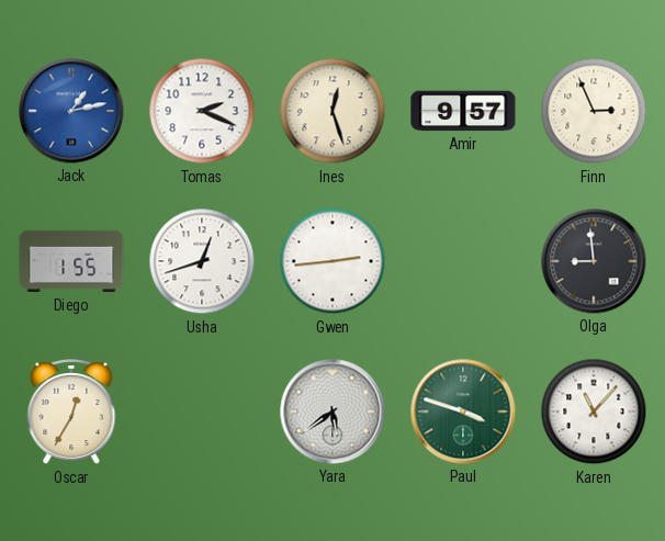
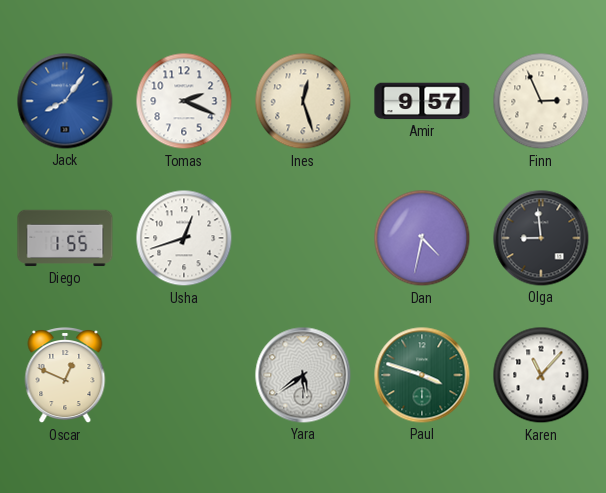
Jack: 1:13 -> 8:06
Gwen: 2:44 -> none
Dan: none -> 4:32
Oscar: 12:35 -> 12:49
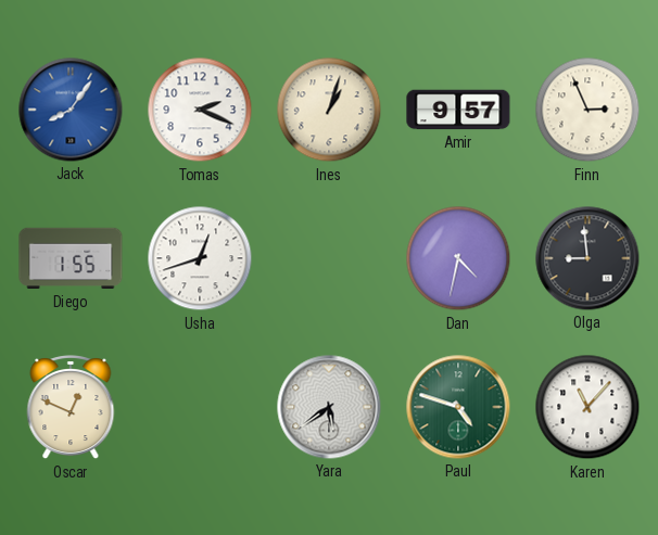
Ines: 12:27 -> 1:03
Paul: 3:48 -> 4:48
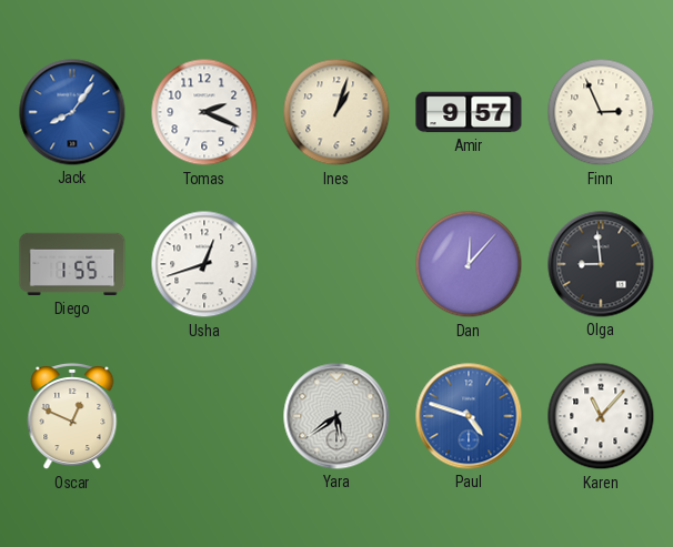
Dan: 4:32 -> 12:07
Paul dial: green -> blue
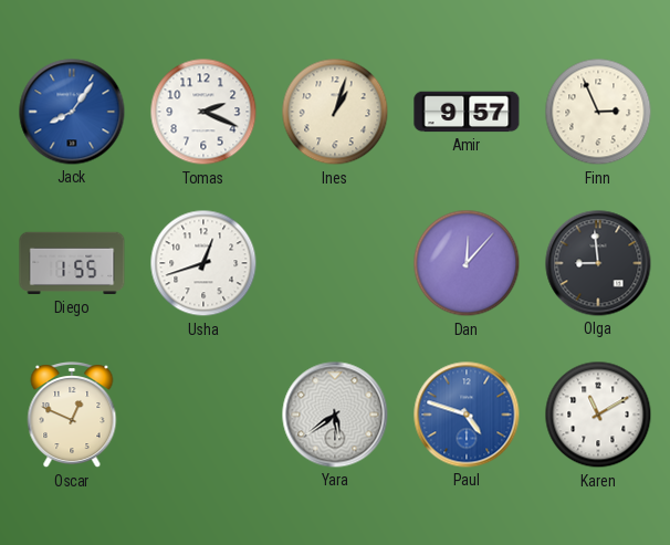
Karen: 11:07 -> 11:10
